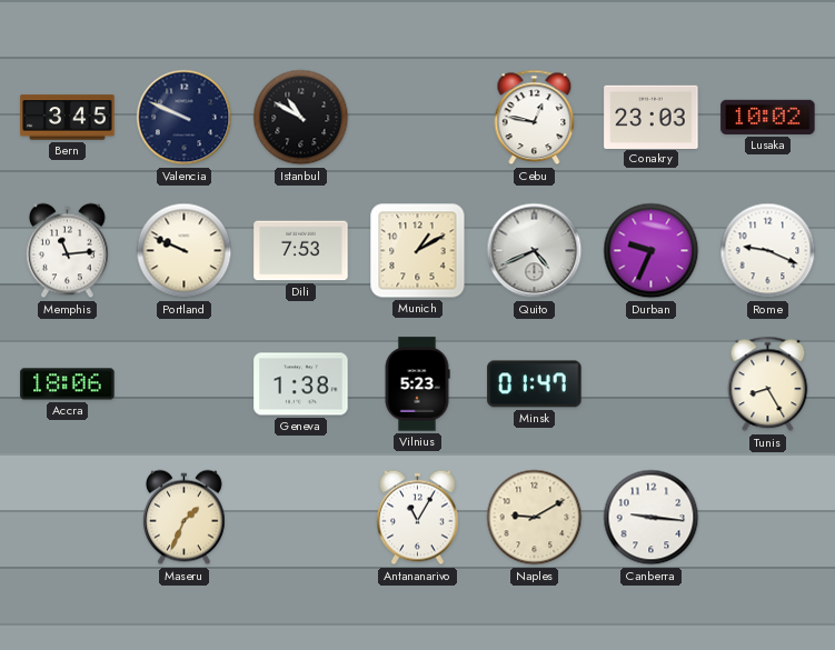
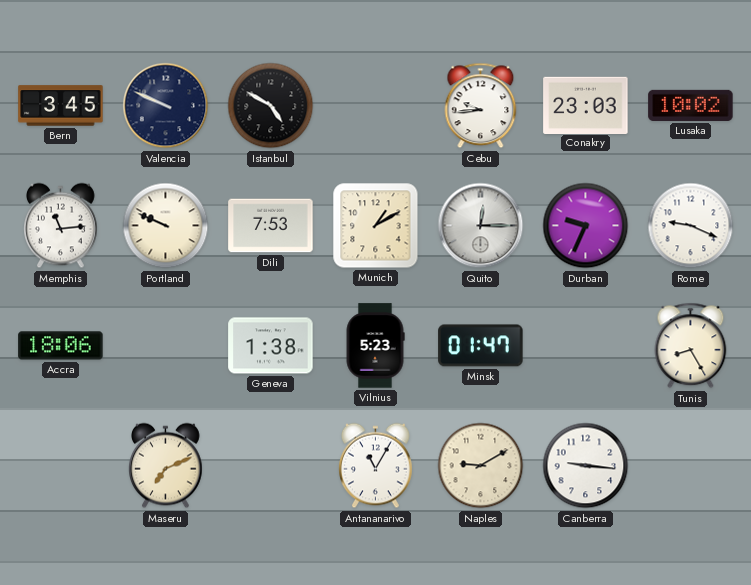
Istanbul: 10:50 -> 4:50
Cebu: 12:47 -> 9:44
Quito: 4:41 -> 12:15
Maseru: 1:34 -> 7:11
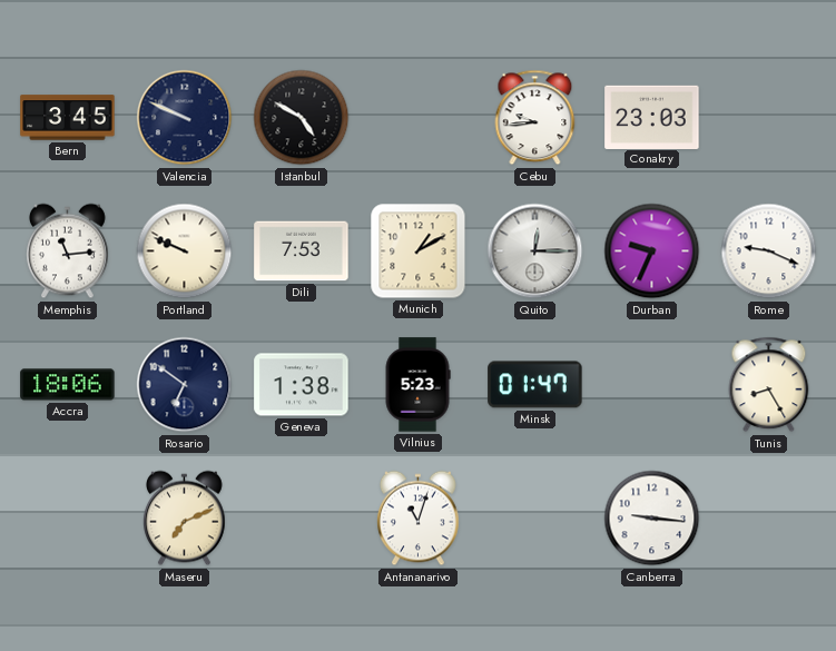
Lusaka: 10:02 -> none
Rosario: none -> 6:51
Antananarivo: 11:05 -> 11:03
Naples: 9:10 -> none
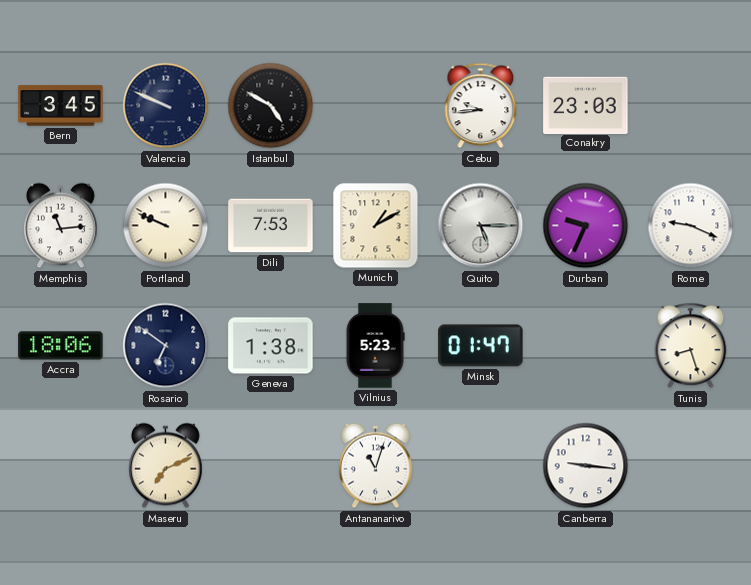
Quito: 12:15 -> 5:15
Tunis: 8:25 -> 8:27
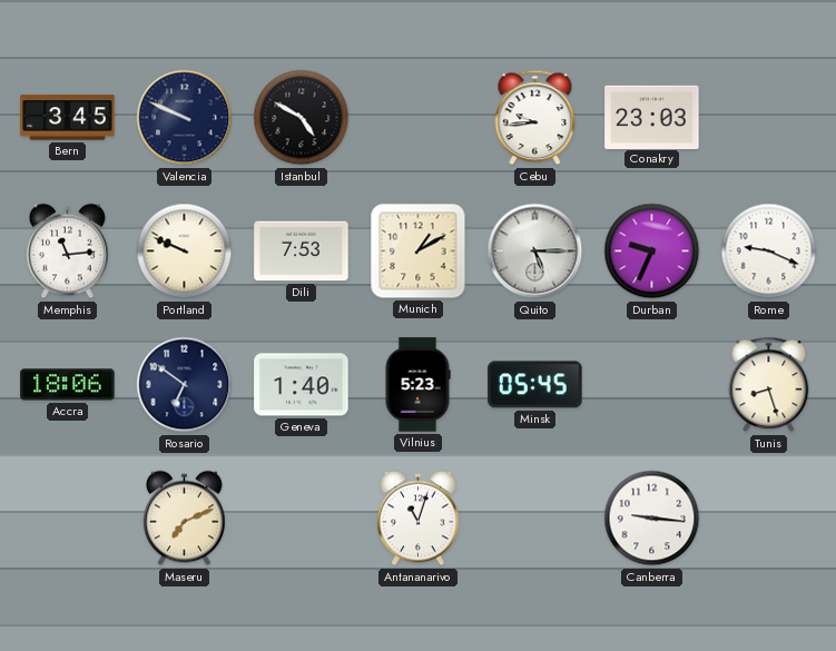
Geneva: 1:38 -> 1:40
Minsk: 01:47 -> 05:45
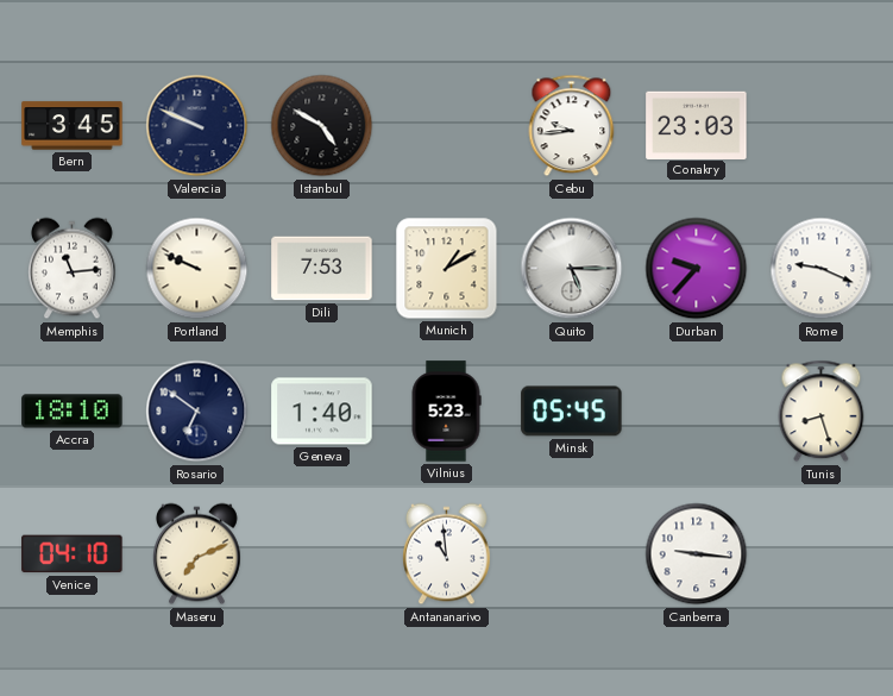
Durban: 9:34 -> 9:37
Accra: 18:06 -> 18:10
Venice: none -> 04:10
Antananarivo: 11:03 -> 10:59
